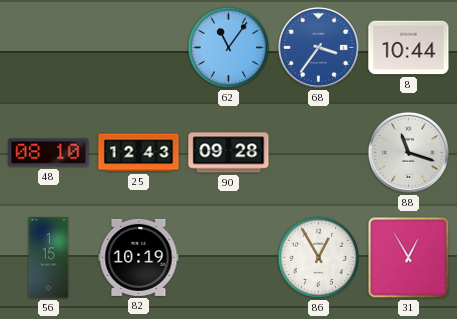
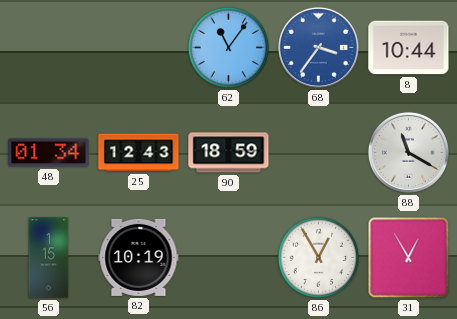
48: 08:10 -> 01:34
90: 09:28 -> 18:59
88: 11:18 -> 11:20
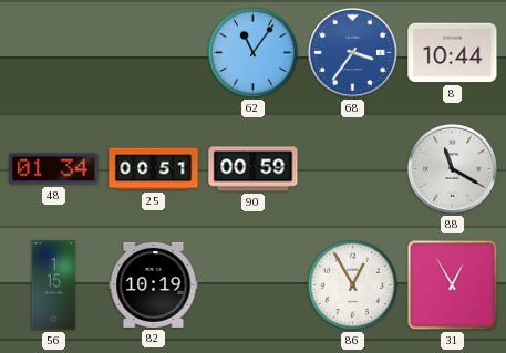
25: 12:43 -> 00:51
90: 18:59 -> 00:59
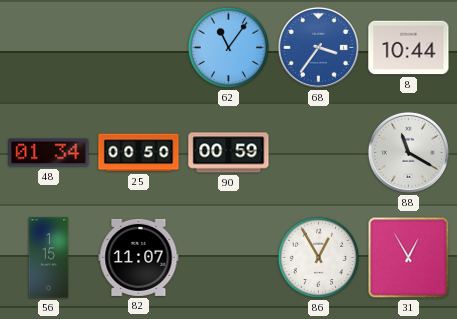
25: 00:51 -> 00:50
82: 10:19 -> 11:07
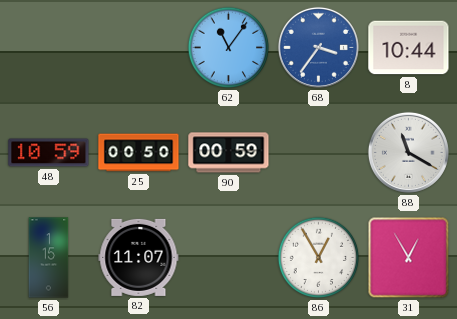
48: 01:34 -> 10:59
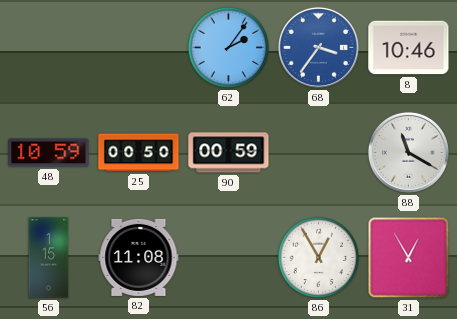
62: 11:06 -> 2:06
8: 10:44 -> 10:46
82: 11:07 -> 11:08
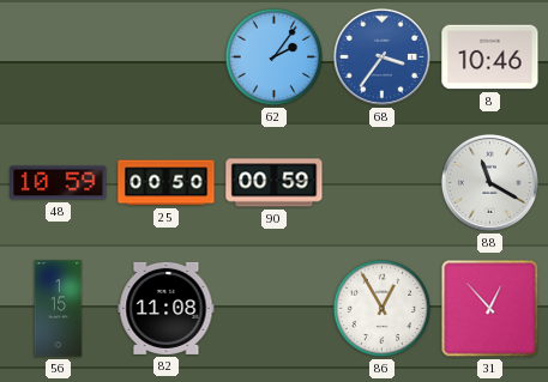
31: 12:55 -> 12:53
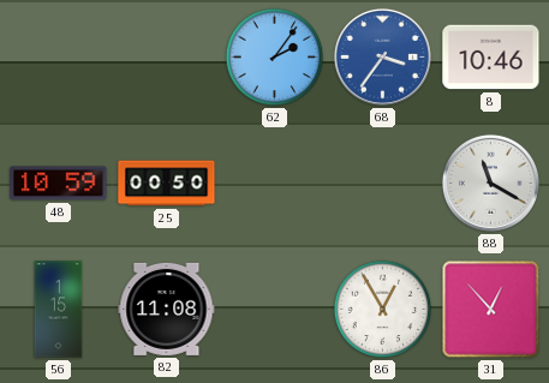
90: 00:59 -> none
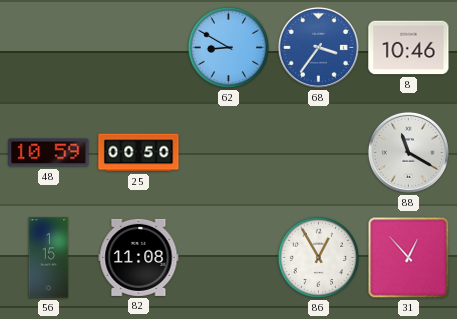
62: 2:06 -> 8:50
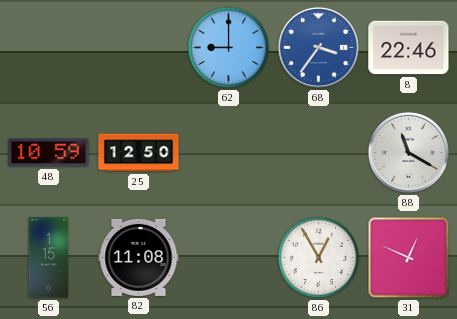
62: 8:50 -> 9:00
8: 10:46 -> 22:46
25: 00:50 -> 12:50
31: 12:53 -> 12:49
